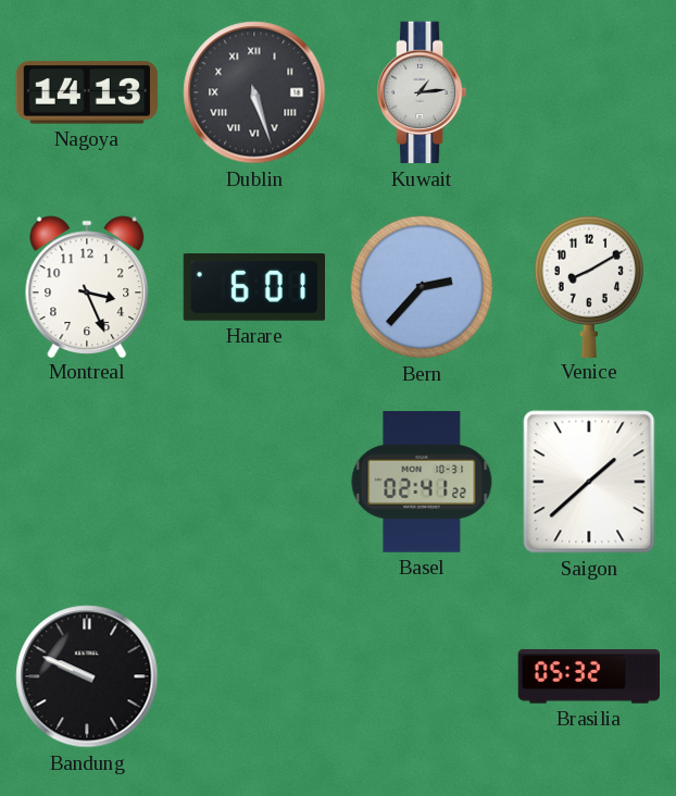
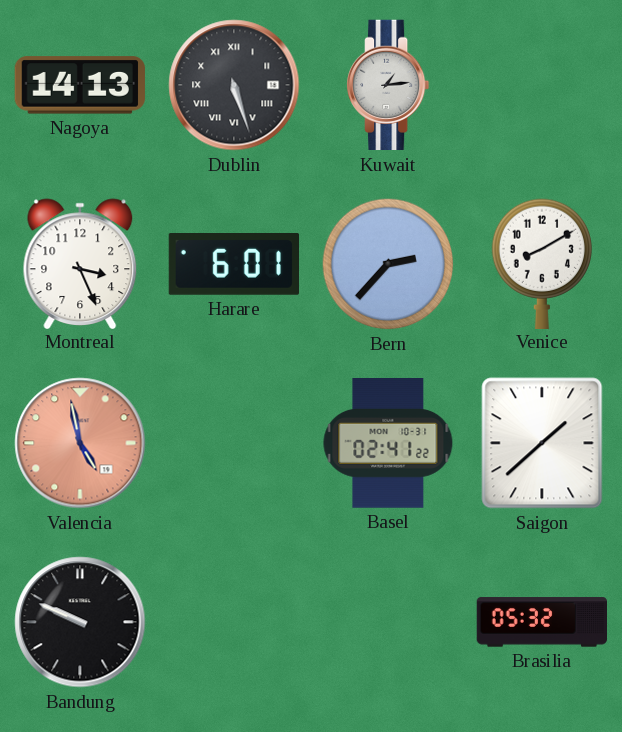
Valencia: none -> 4:58
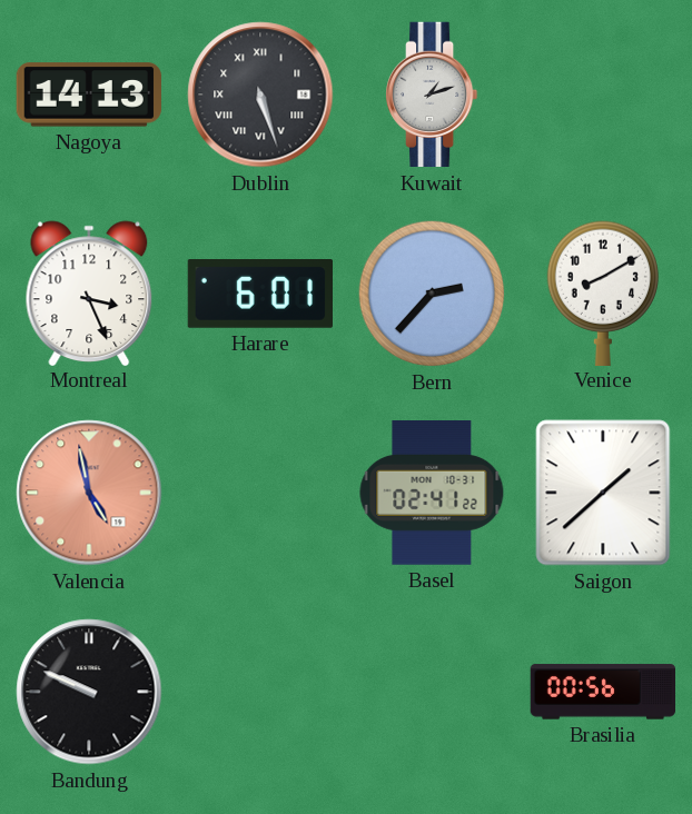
Kuwait: 1:14 -> 1:12
Brasilia: 05:32 -> 00:56
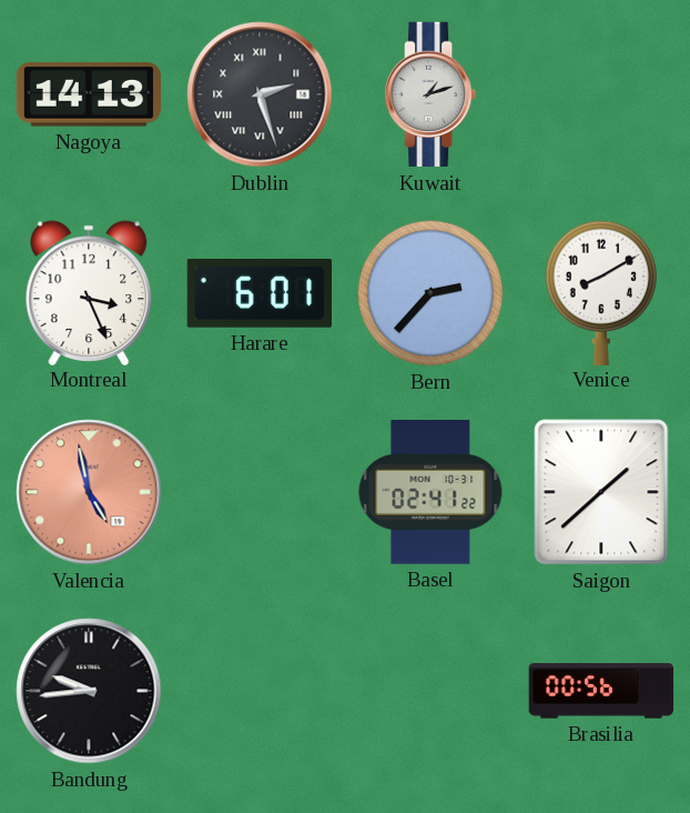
Dublin: 5:27 -> 2:27
Bandung: 9:49 -> 9:44
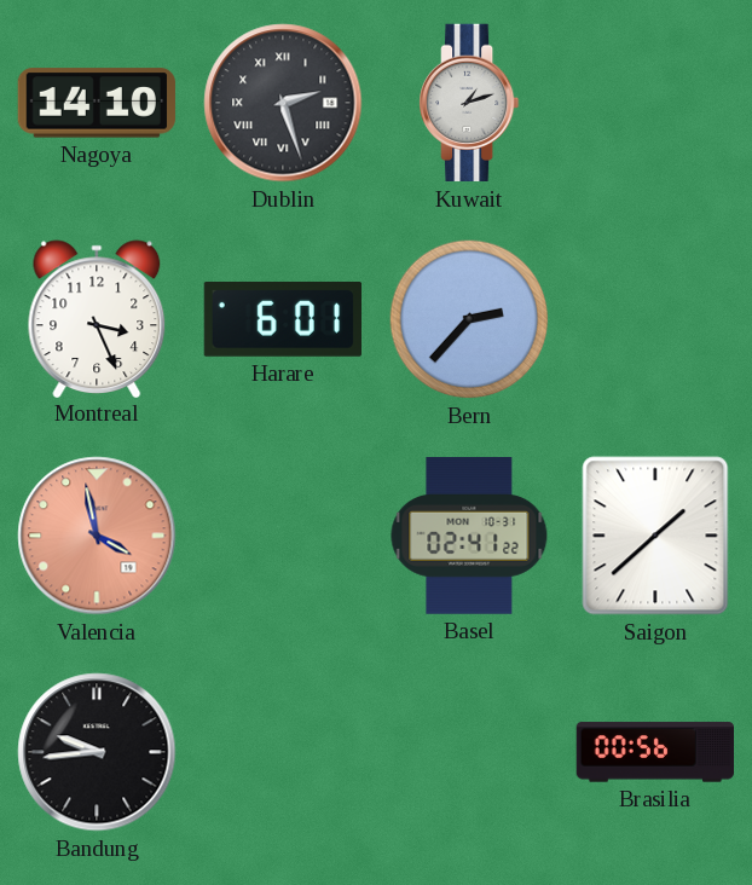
Nagoya: 14:13 -> 14:10
Venice: 8:10 -> none
Valencia: 4:58 -> 3:58
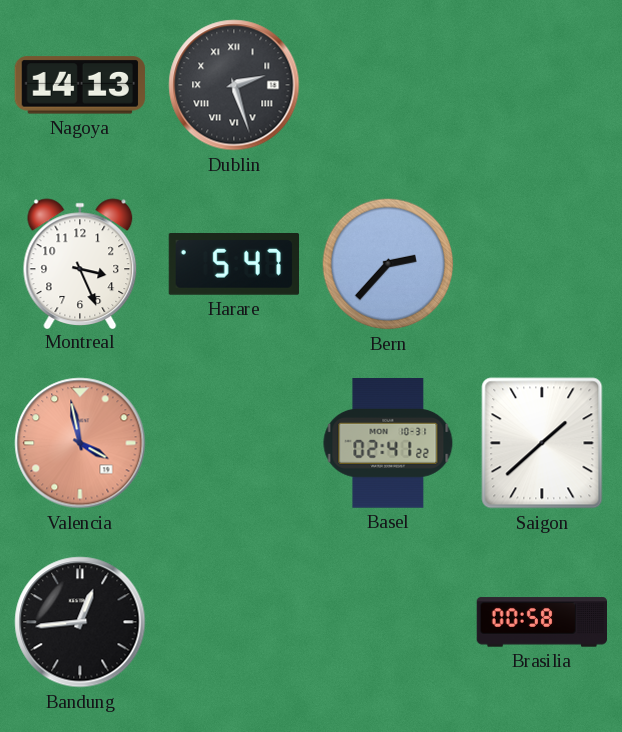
Nagoya: 14:10 -> 14:13
Kuwait: 1:12 -> none
Harare: 6:01 -> 5:47
Bandung: 9:44 -> 12:44
Brasilia: 00:56 -> 00:58
